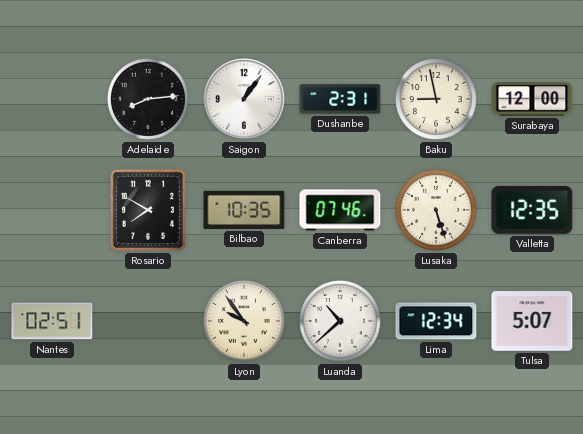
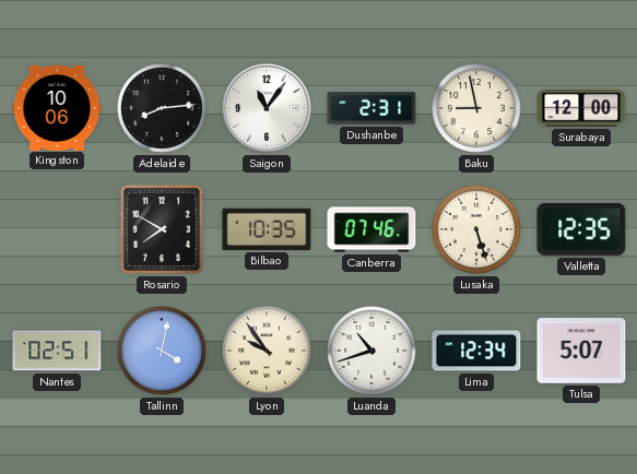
Kingston: none -> 10:06
Saigon: 1:06 -> 11:06
Tallinn: none -> 4:02
Luanda: 10:38 -> 10:42
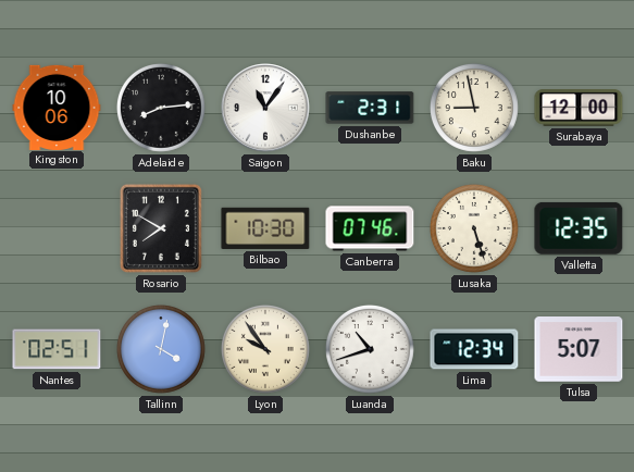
Bilbao: 10:35 -> 10:30
